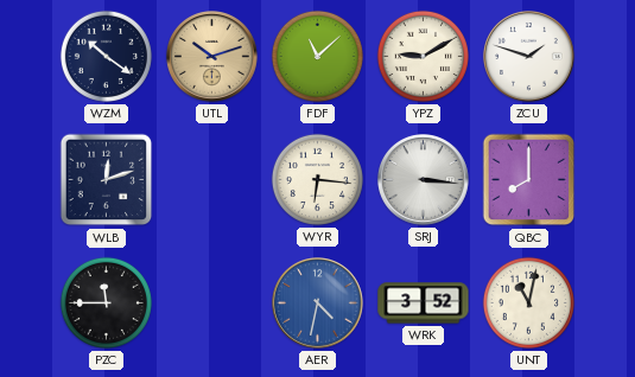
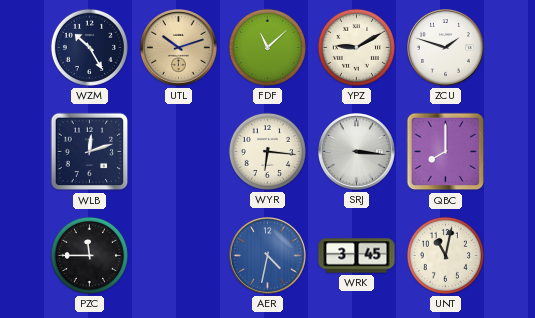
WZM: 10:21 -> 10:25
WRK: 3:52 -> 3:45
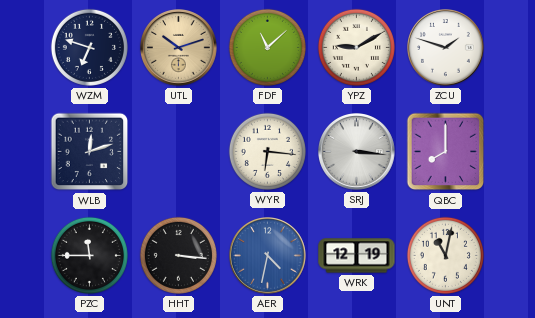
WZM: 10:25 -> 6:48
HHT: none -> 3:16
WRK: 3:45 -> 12:19
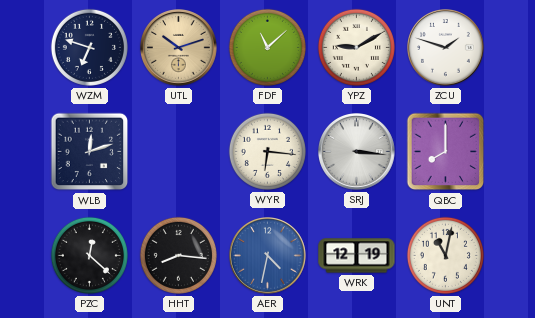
PZC: 11:45 -> 12:22
HHT: 3:16 -> 8:16
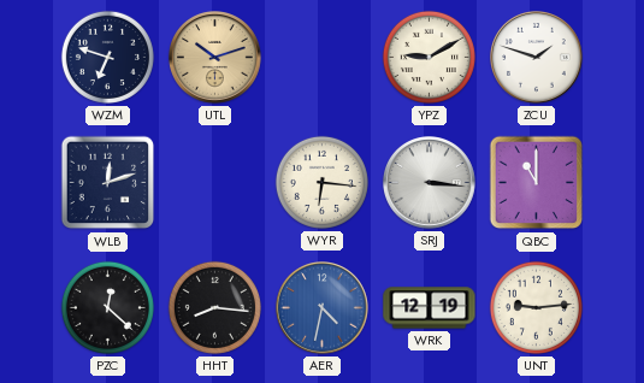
FDF: 11:08 -> none
QBC: 8:00 -> 11:00
UNT: 11:02 -> 9:14
